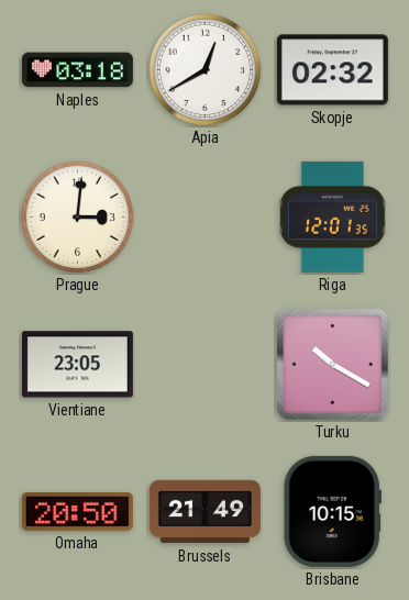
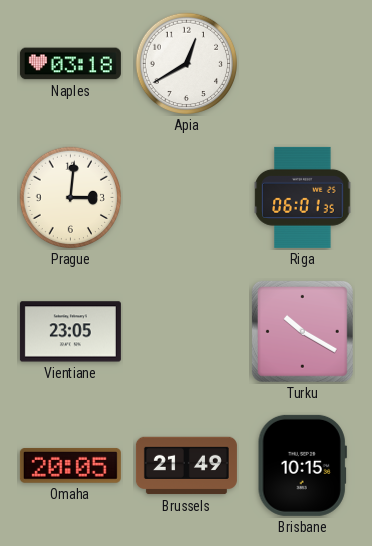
Skopje: 02:32 -> none
Riga: 12:01 -> 06:01
Omaha: 20:50 -> 20:05
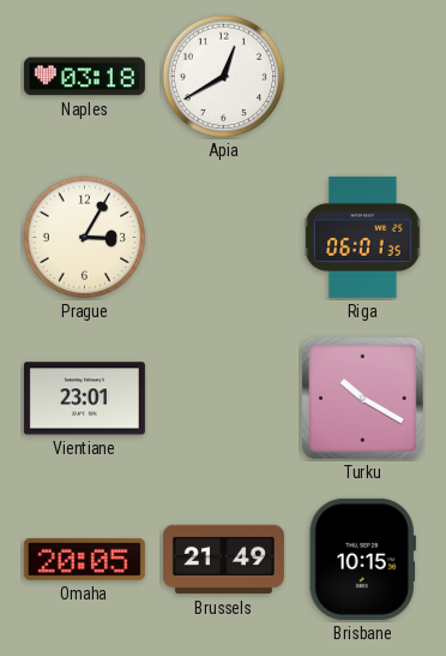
Prague: 3:01 -> 3:05
Vientiane: 23:05 -> 23:01
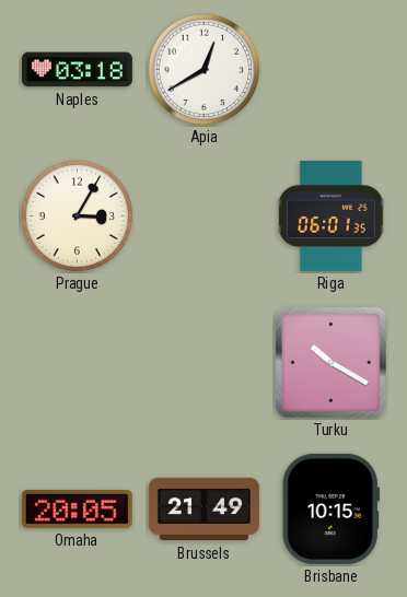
Vientiane: 23:01 -> none
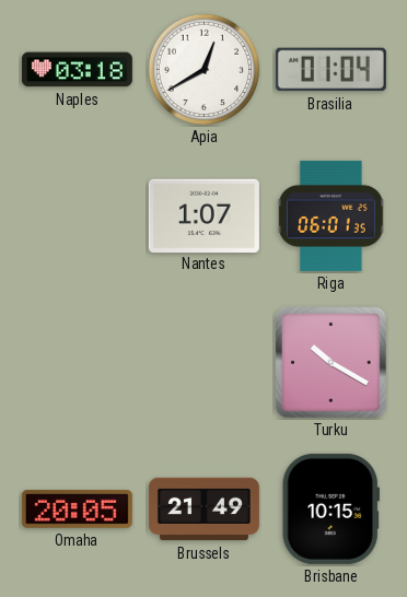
Brasilia: none -> 01:04
Prague: 3:05 -> none
Nantes: none -> 1:07
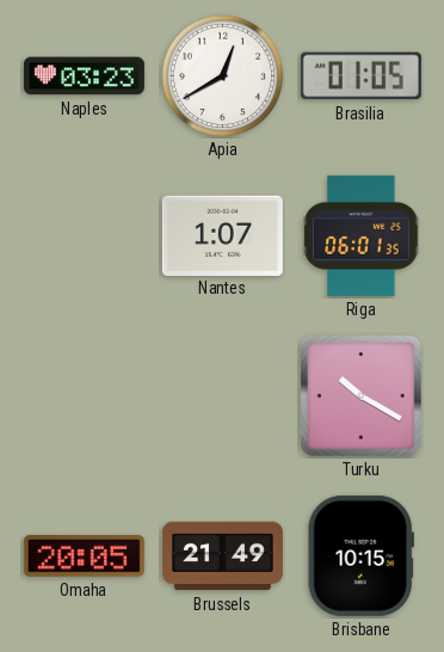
Naples: 03:18 -> 03:23
Brasilia: 01:04 -> 01:05
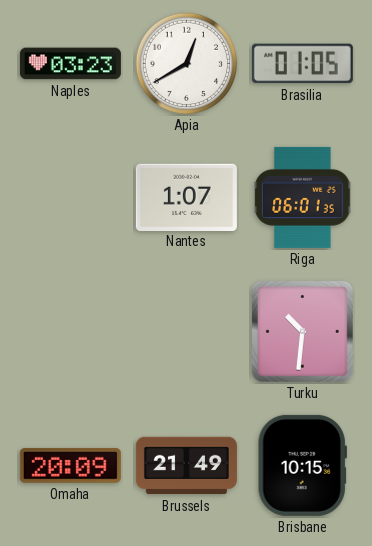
Turku: 10:20 -> 10:31
Omaha: 20:05 -> 20:09
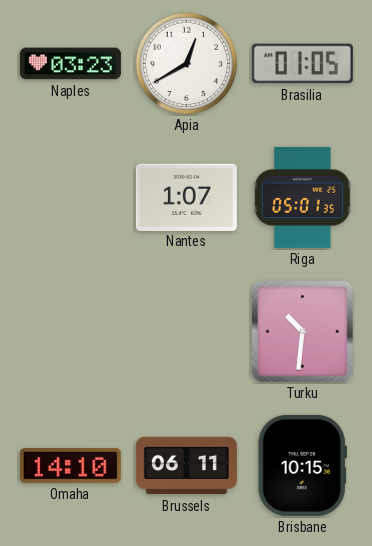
Riga: 06:01 -> 05:01
Omaha: 20:09 -> 14:10
Brussels: 21:49 -> 06:11
